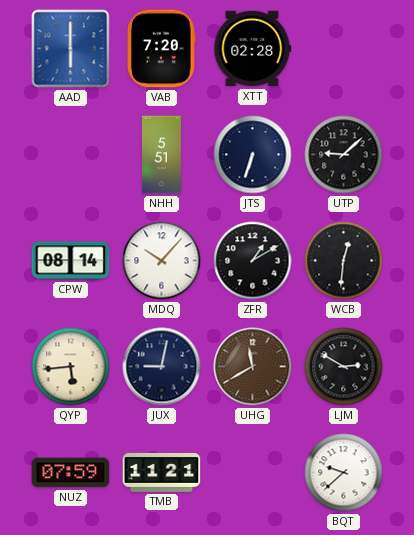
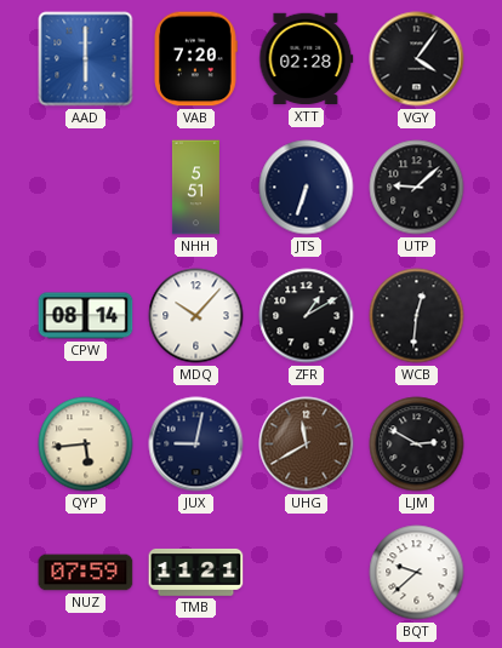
VGY: none -> 4:06
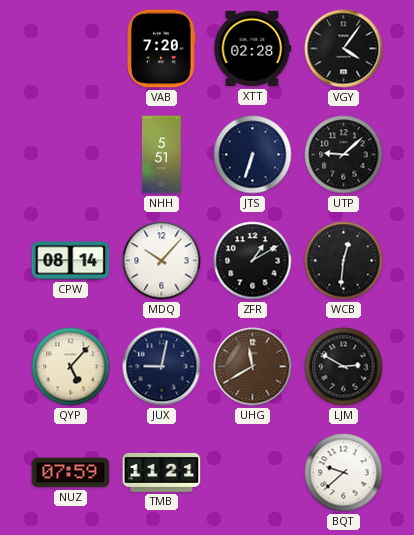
AAD: 6:00 -> none
QYP: 5:44 -> 5:07
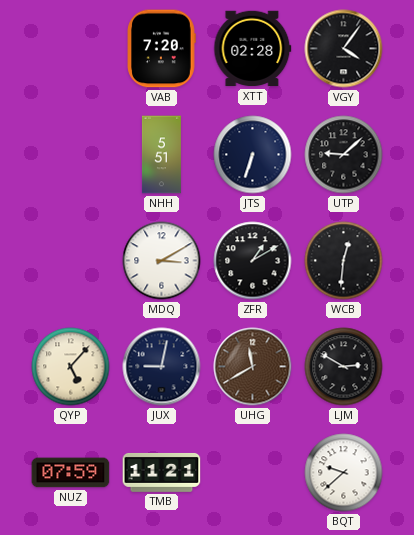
CPW: 08:14 -> none
MDQ: 10:07 -> 3:10
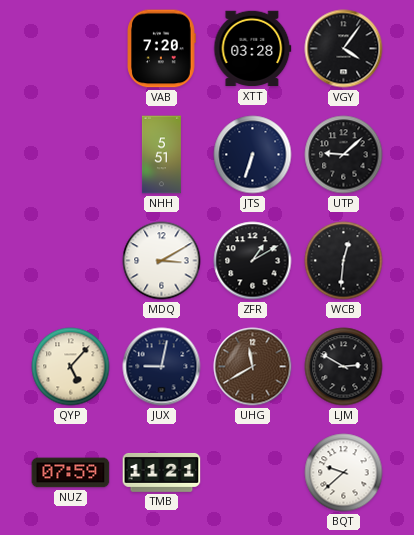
XTT: 02:28 -> 03:28
